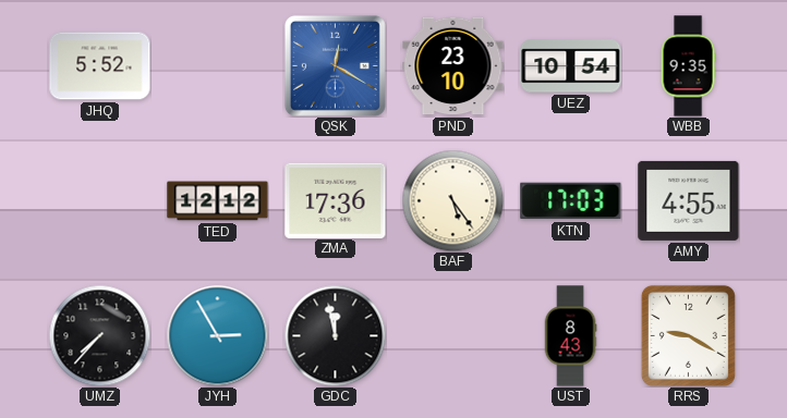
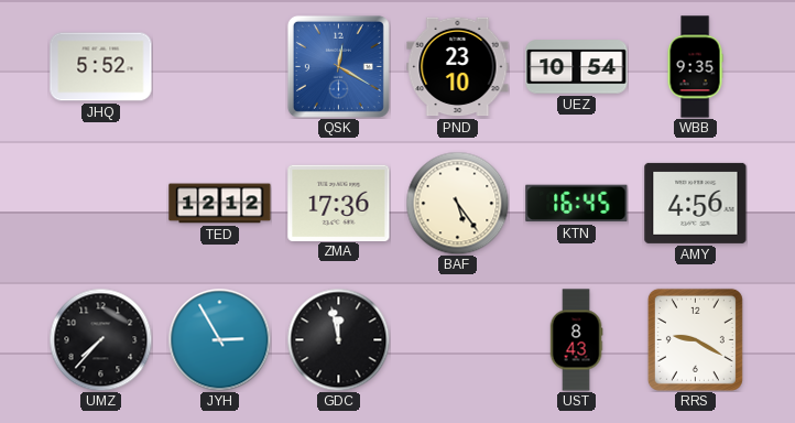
KTN: 17:03 -> 16:45
AMY: 4:55 -> 4:56
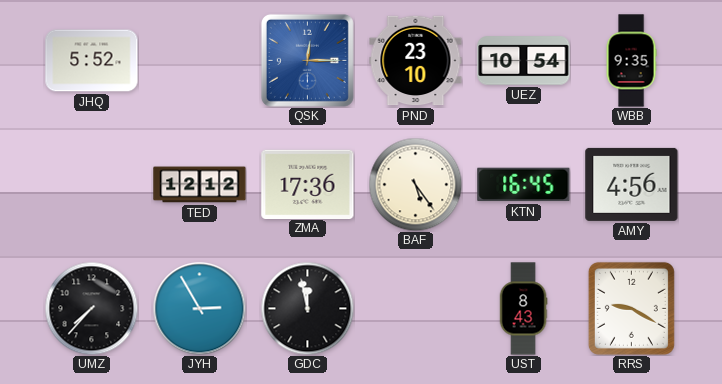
QSK: 12:20 -> 12:15
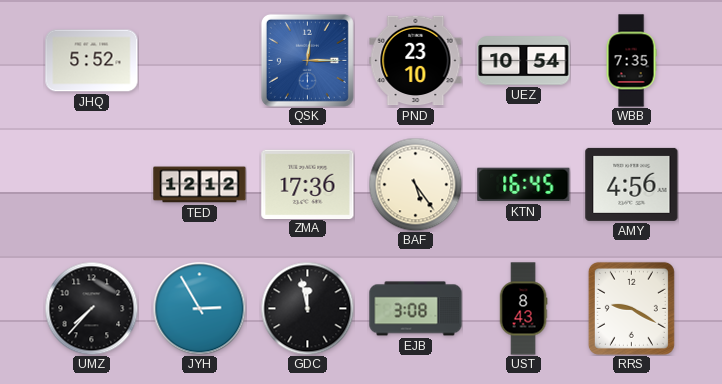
WBB: 9:35 -> 7:35
EJB: none -> 3:08
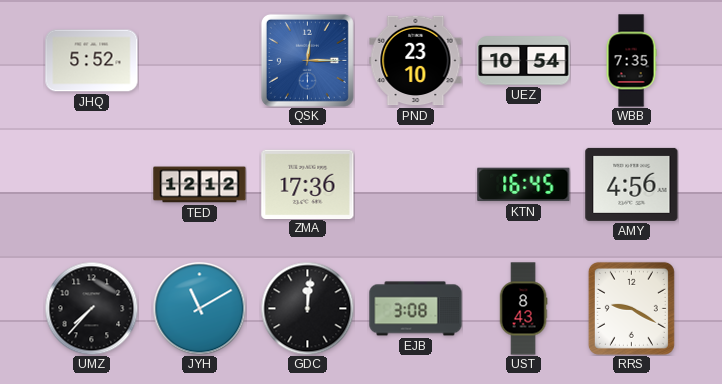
BAF: 5:24 -> none
JYH: 2:55 -> 11:10
GDC: 11:58 -> 12:01
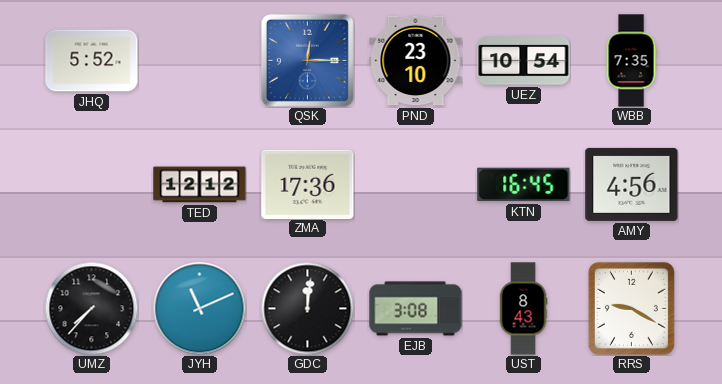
JYH: 11:10 -> 11:11
